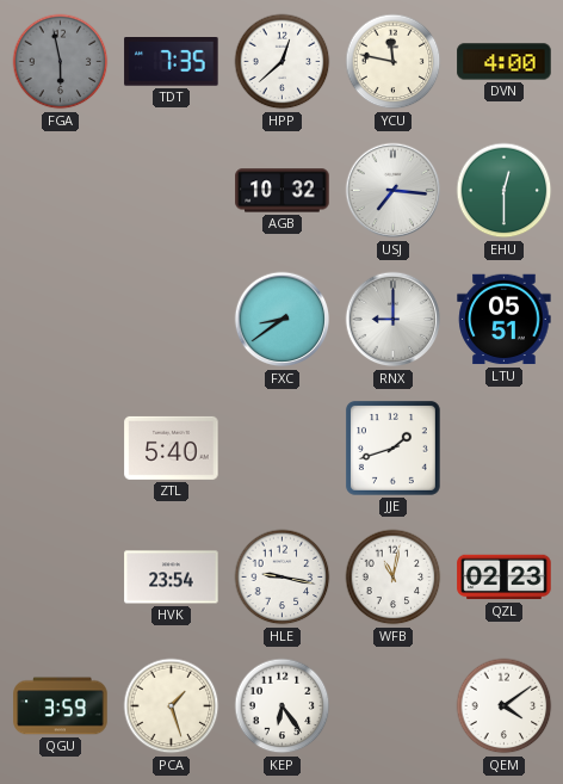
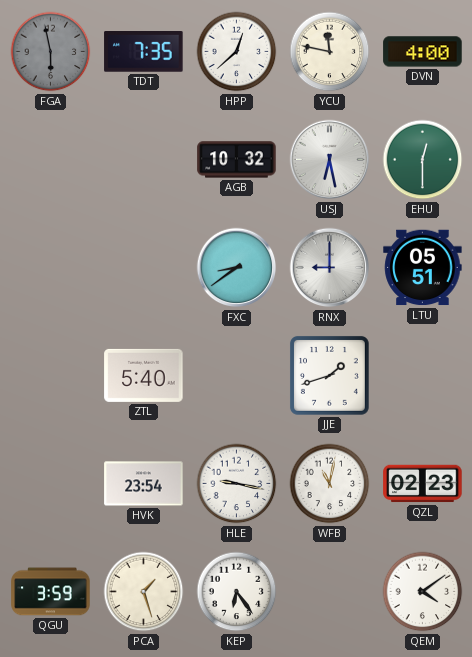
USJ: 7:16 -> 6:28
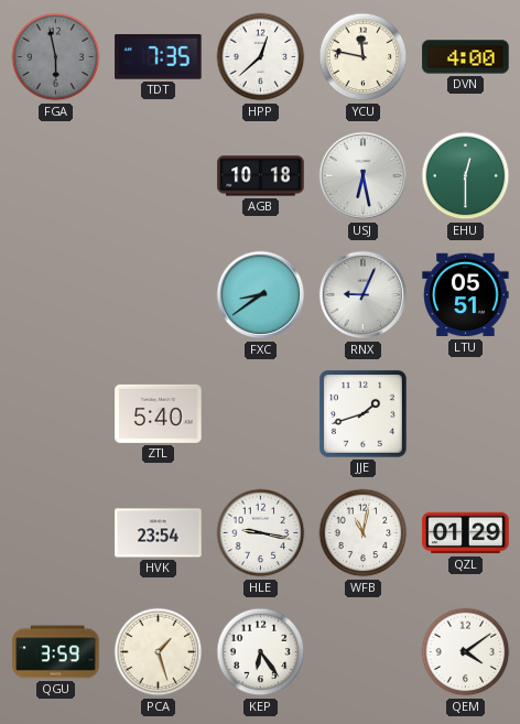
AGB: 10:32 -> 10:18
RNX: 9:00 -> 9:04
QZL: 02:23 -> 01:29
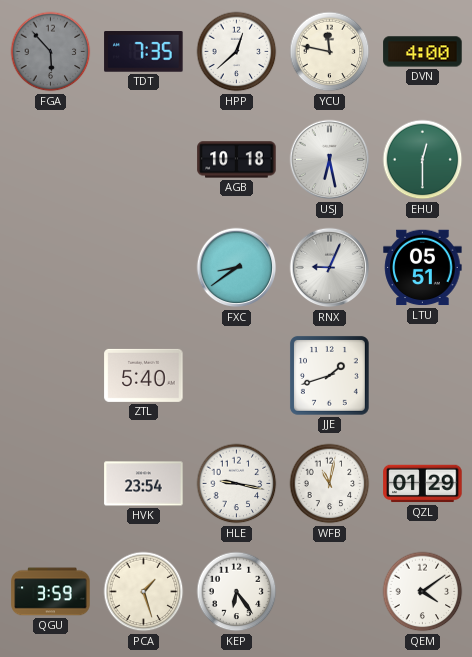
FGA: 5:58 -> 5:53
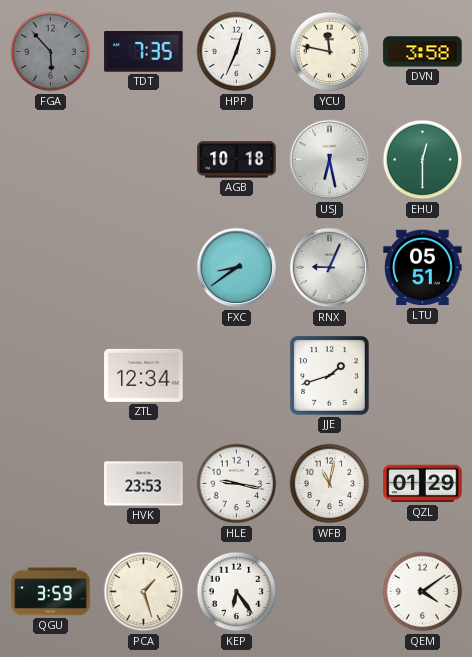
HPP: 12:38 -> 12:34
DVN: 4:00 -> 3:58
ZTL: 5:40 -> 12:34
HVK: 23:54 -> 23:53
